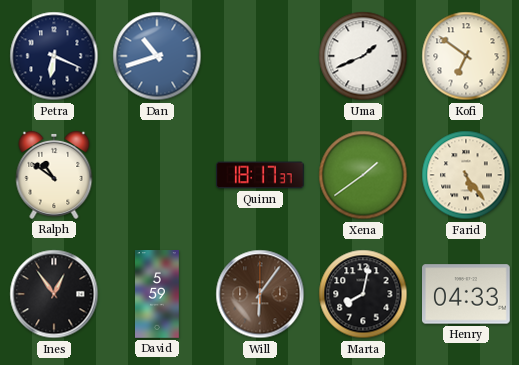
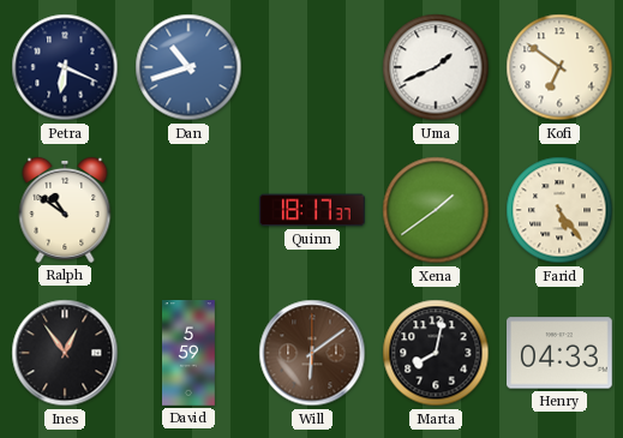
Will: 6:06 -> 6:09
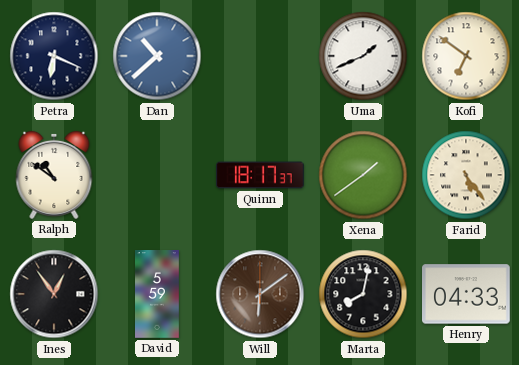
Dan: 10:42 -> 10:38
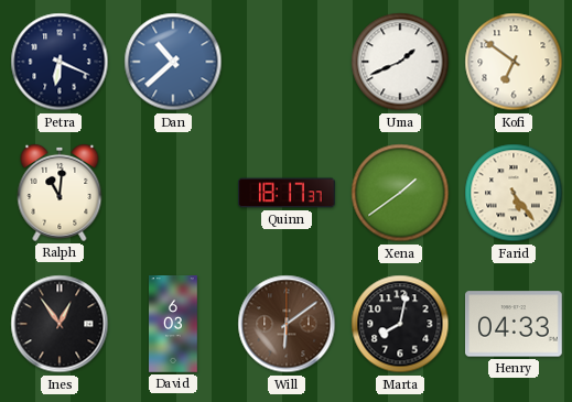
Ralph: 10:51 -> 11:01
David: 5:59 -> 6:03
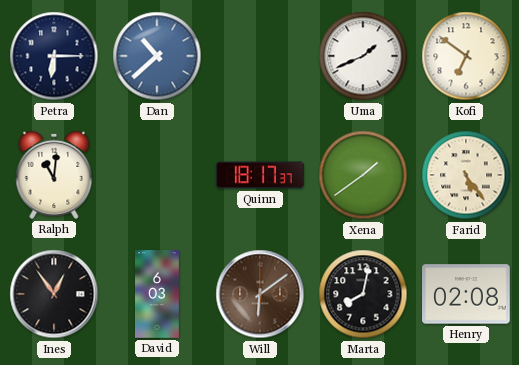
Petra: 6:19 -> 6:15
Henry: 04:33 -> 02:08
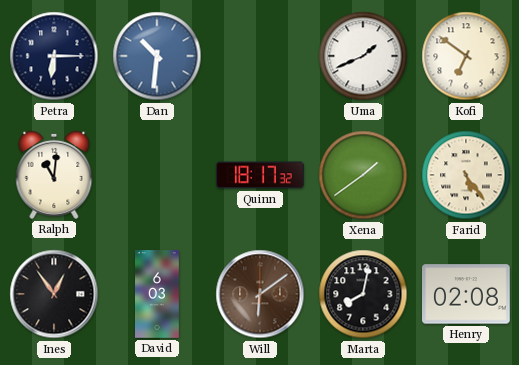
Dan: 10:38 -> 10:31
Quinn: 18:17:37 -> 18:17:32
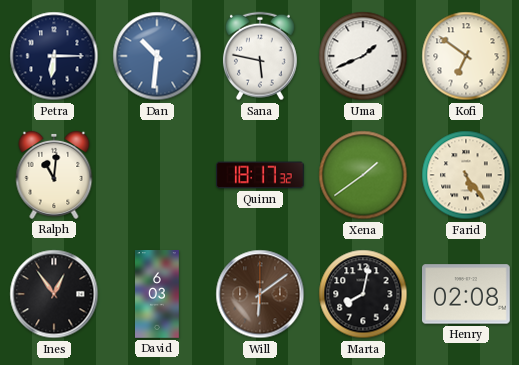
Sana: none -> 5:47
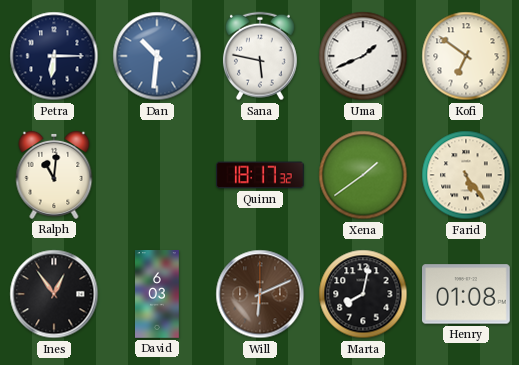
Will: 6:09 -> 6:11
Henry: 02:08 -> 01:08
